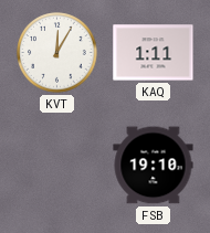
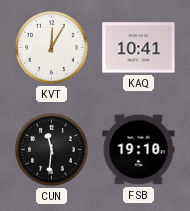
KAQ: 1:11 -> 10:41
CUN: none -> 11:31
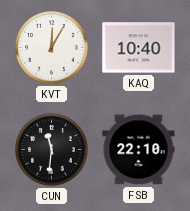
KAQ: 10:41 -> 10:40
FSB: 19:10 -> 22:10
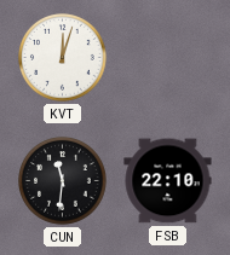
KVT: 12:05 -> 12:03
KAQ: 10:40 -> none
